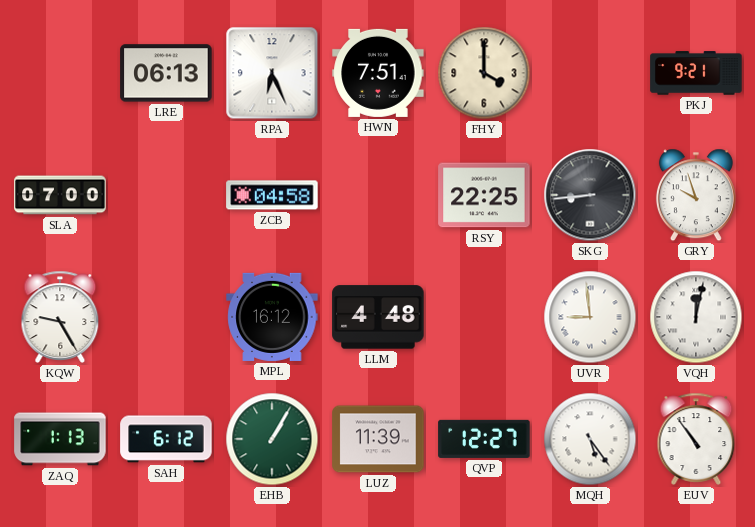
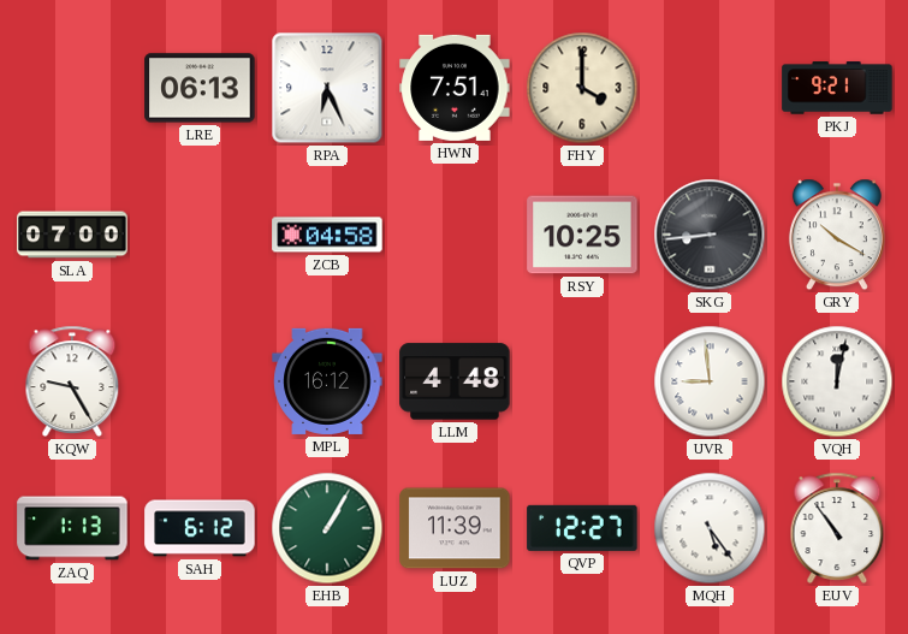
RSY: 22:25 -> 10:25
GRY: 9:57 -> 10:20
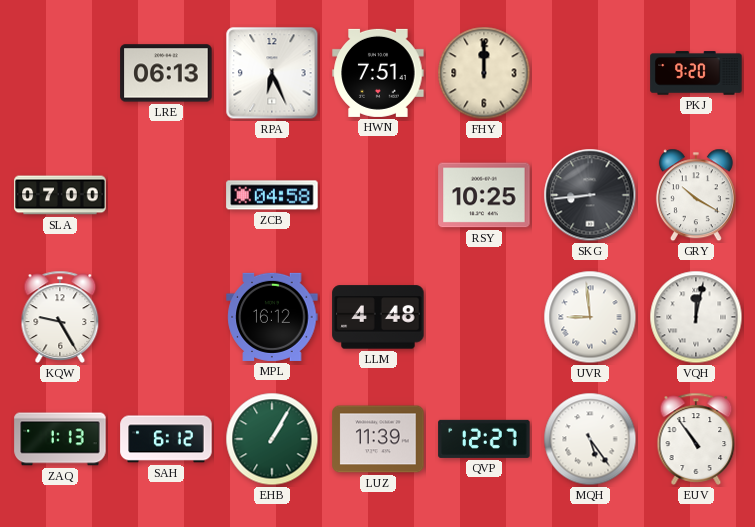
FHY: 4:00 -> 12:00
PKJ: 9:21 -> 9:20
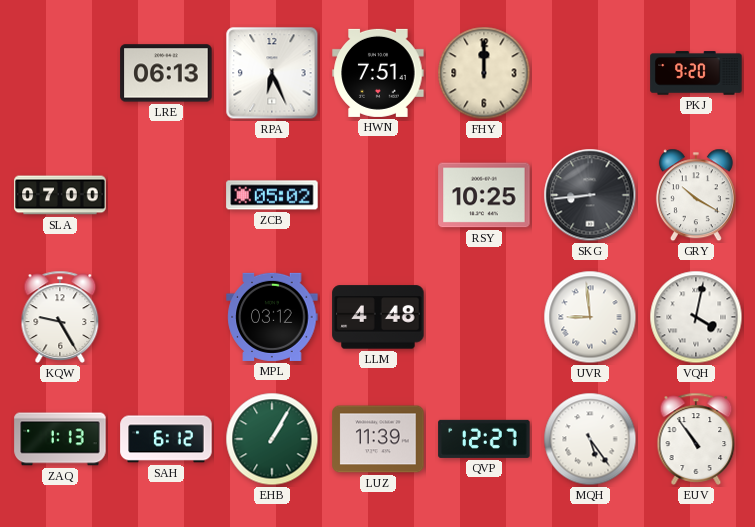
ZCB: 04:58 -> 05:02
MPL: 16:12 -> 03:12
VQH: 12:02 -> 4:02
